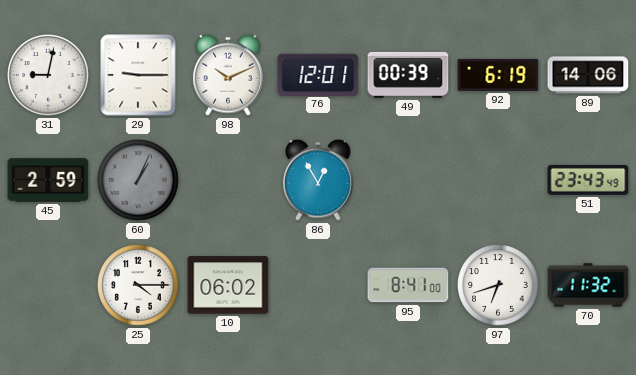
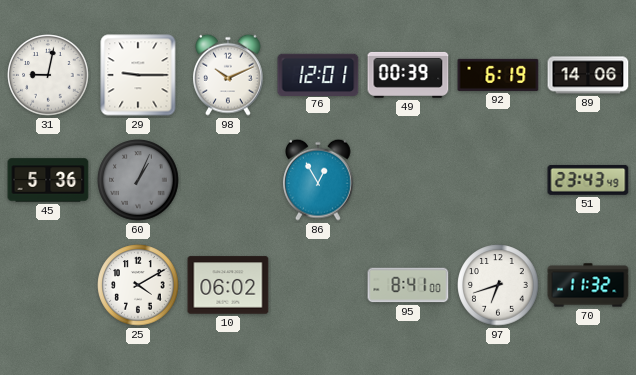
45: 2:59 -> 5:36
25: 4:15 -> 4:10
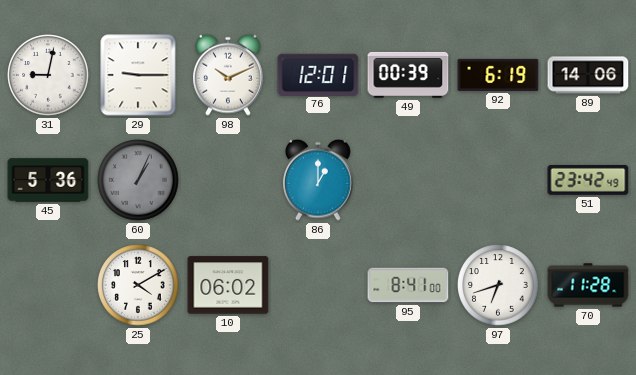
86: 12:55 -> 1:00
51: 23:43 -> 23:42
70: 11:32 -> 11:28
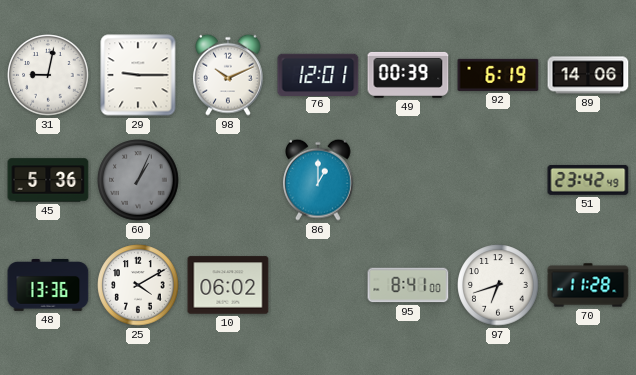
48: none -> 13:36
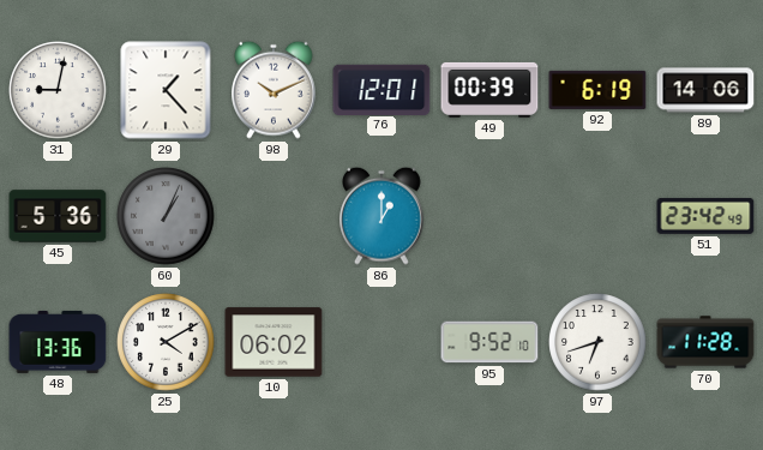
29: 9:15 -> 1:23
95: 8:41 -> 9:52
